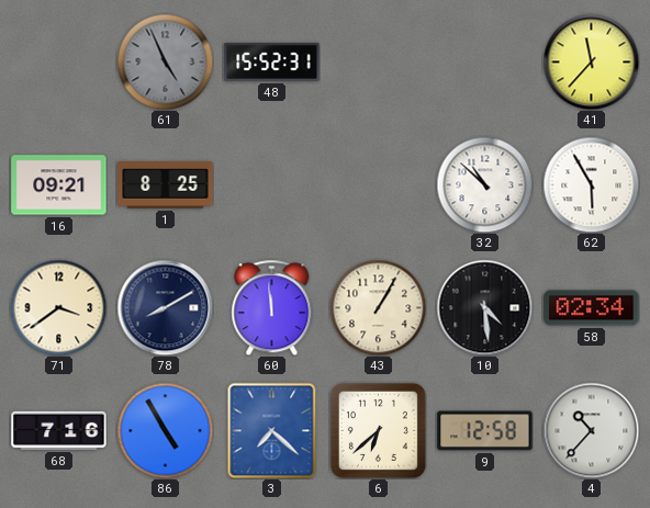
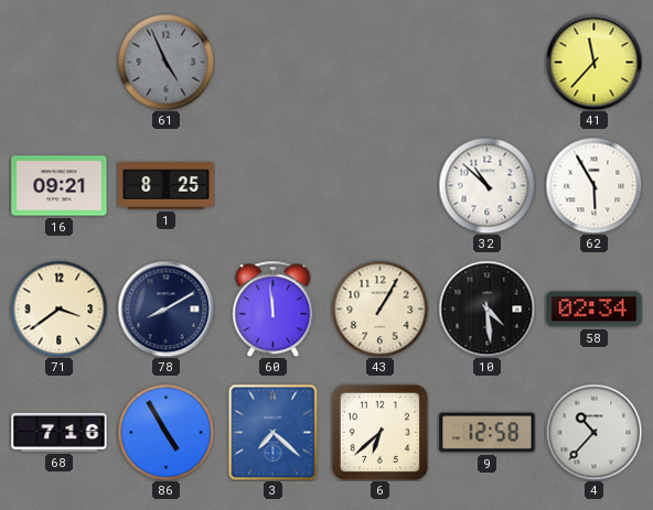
48: 15:52 -> none
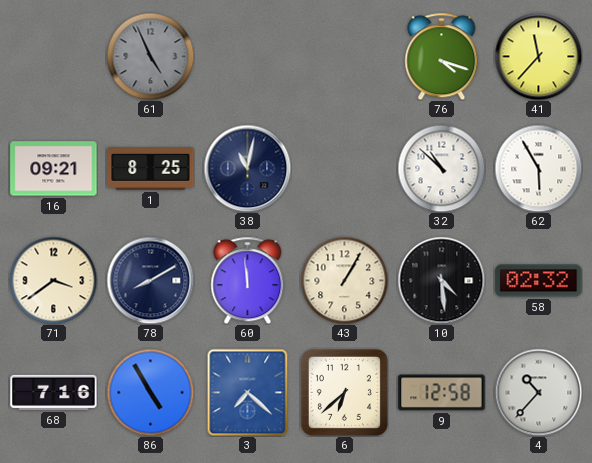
76: none -> 4:18
38: none -> 11:02
58: 02:34 -> 02:32
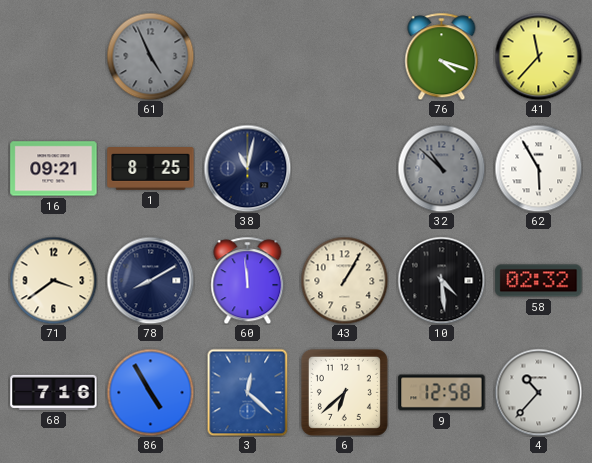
32 dial: white -> grey
3: 7:22 -> 12:22
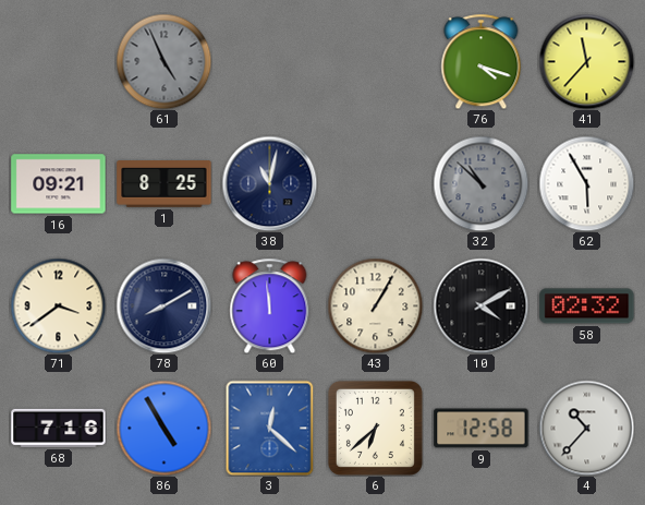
10: 4:29 -> 4:10
